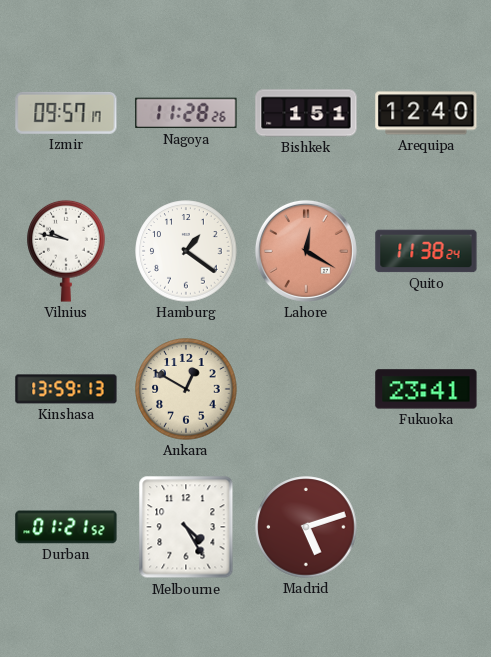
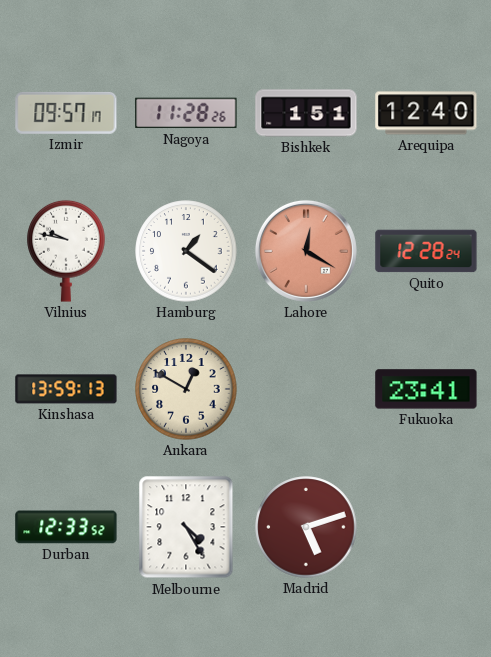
Quito: 11:38 -> 12:28
Durban: 01:21 -> 12:33
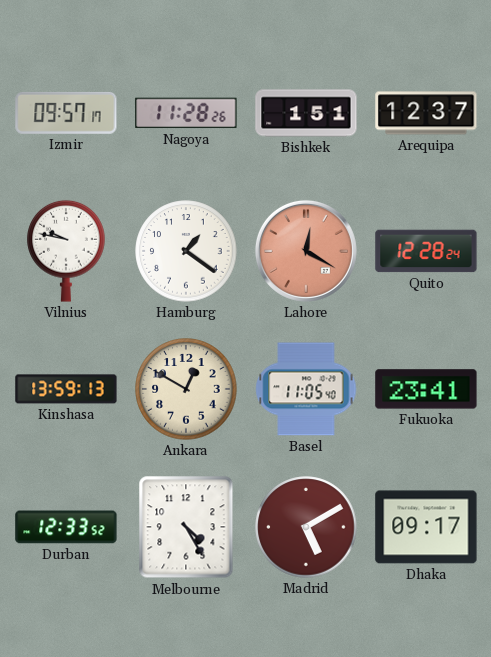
Arequipa: 12:40 -> 12:37
Basel: none -> 11:05
Madrid: 5:12 -> 5:10
Dhaka: none -> 09:17
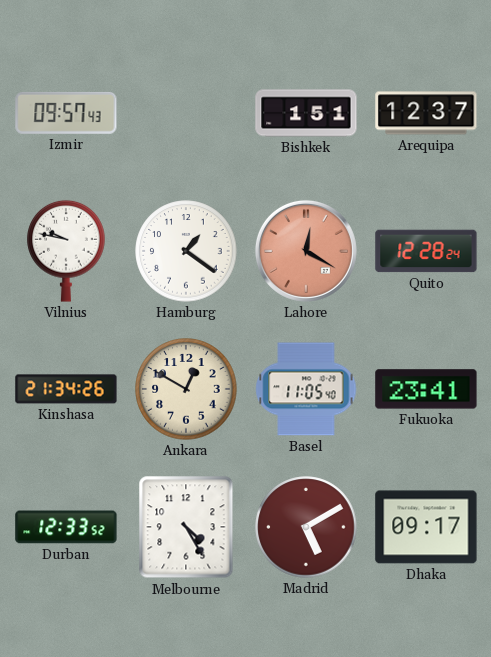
Izmir: 09:57:17 -> 09:57:43
Nagoya: 11:28 -> none
Kinshasa: 13:59 -> 21:34
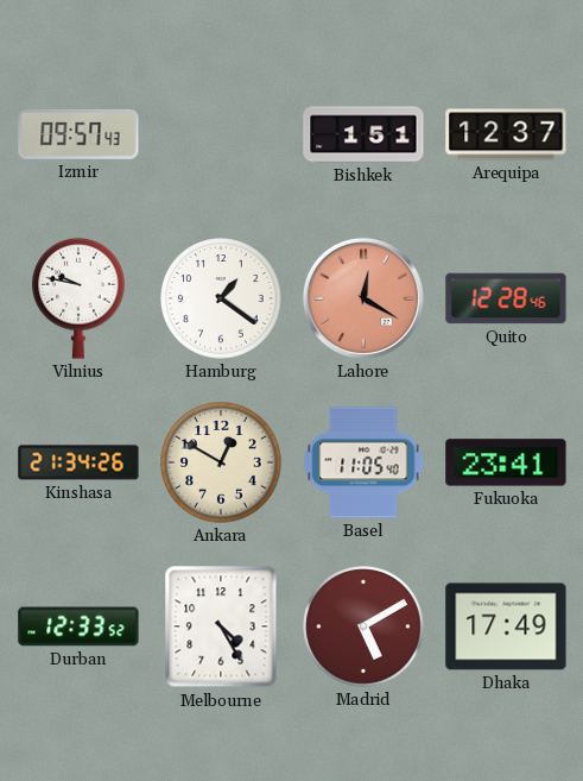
Quito: 12:28:24 -> 12:28:46
Dhaka: 09:17 -> 17:49
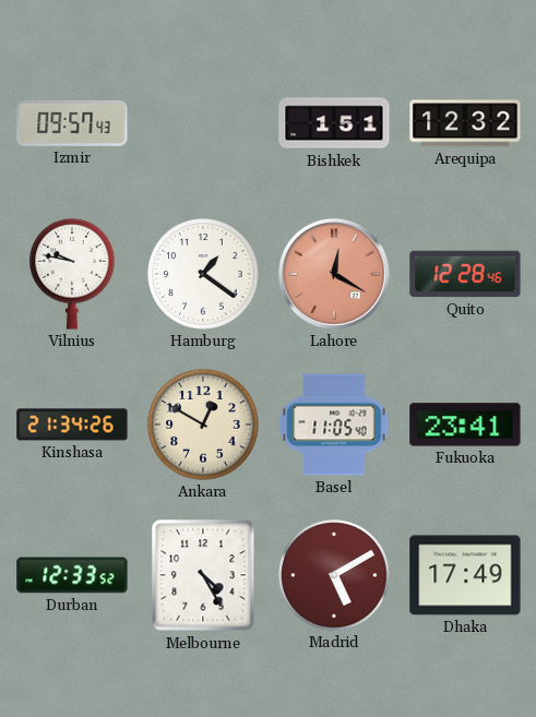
Arequipa: 12:37 -> 12:32
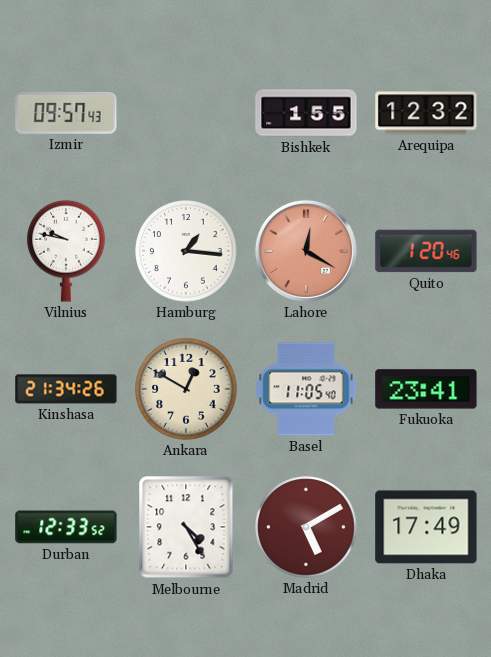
Bishkek: 1:51 -> 1:55
Hamburg: 1:21 -> 1:16
Quito: 12:28 -> 1:20
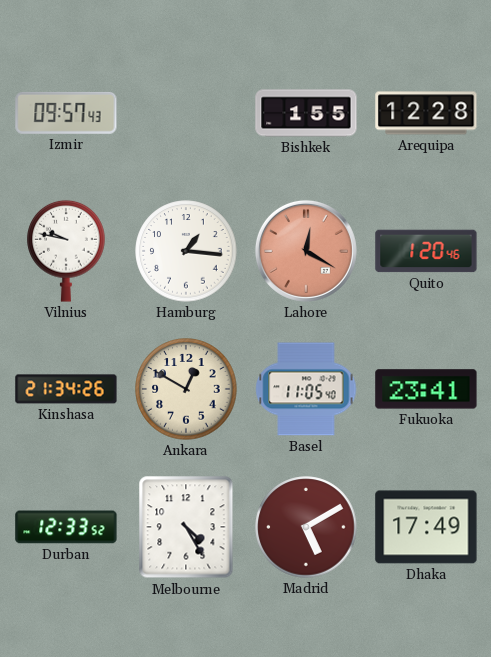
Arequipa: 12:32 -> 12:28
